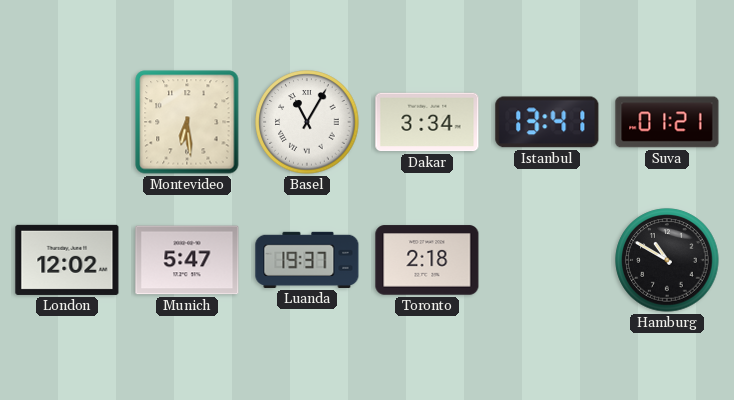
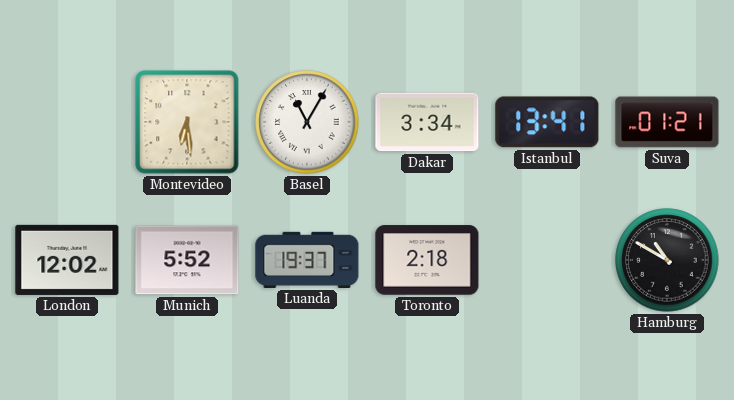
Munich: 5:47 -> 5:52
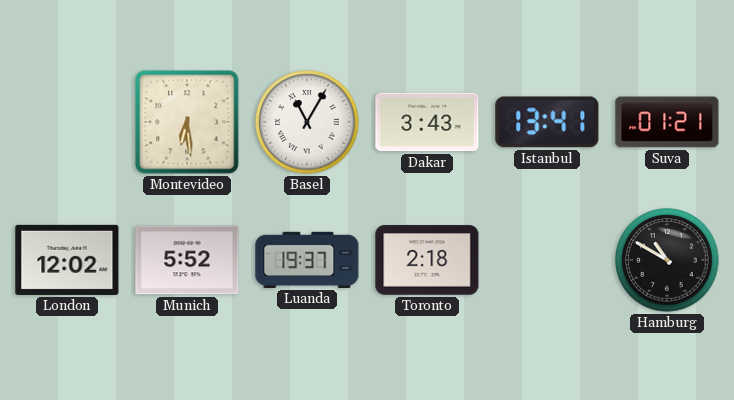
Dakar: 3:34 -> 3:43
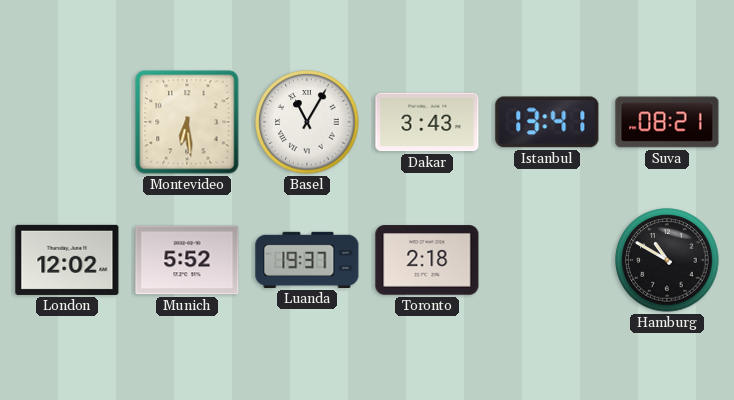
Suva: 01:21 -> 08:21
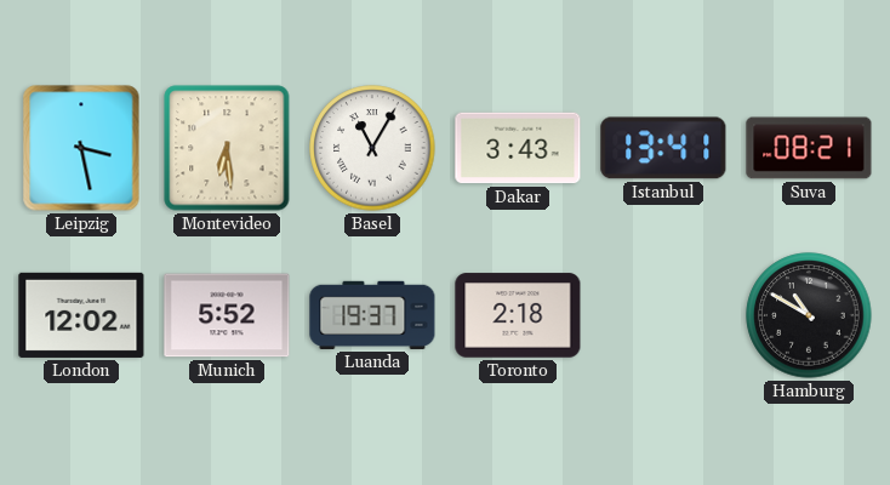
Leipzig: none -> 3:28
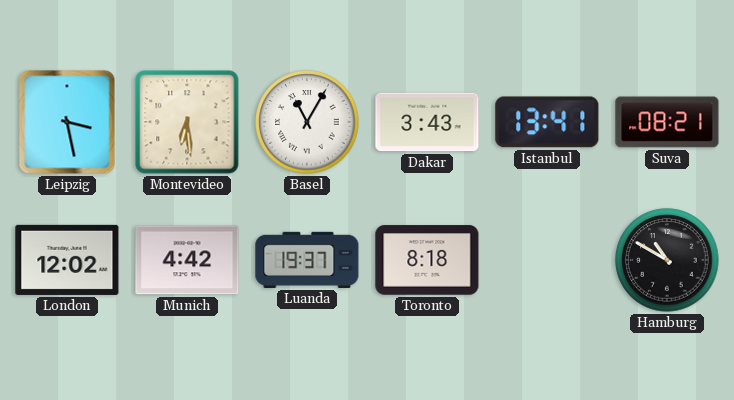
Munich: 5:52 -> 4:42
Toronto: 2:18 -> 8:18
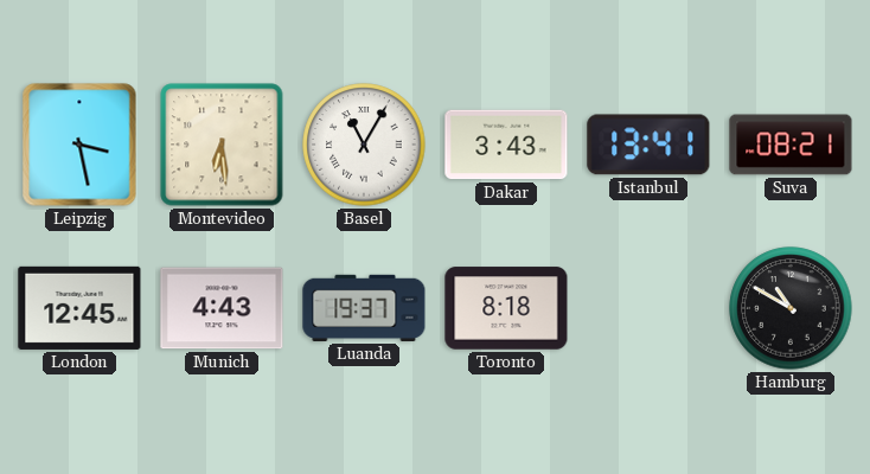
London: 12:02 -> 12:45
Munich: 4:42 -> 4:43
